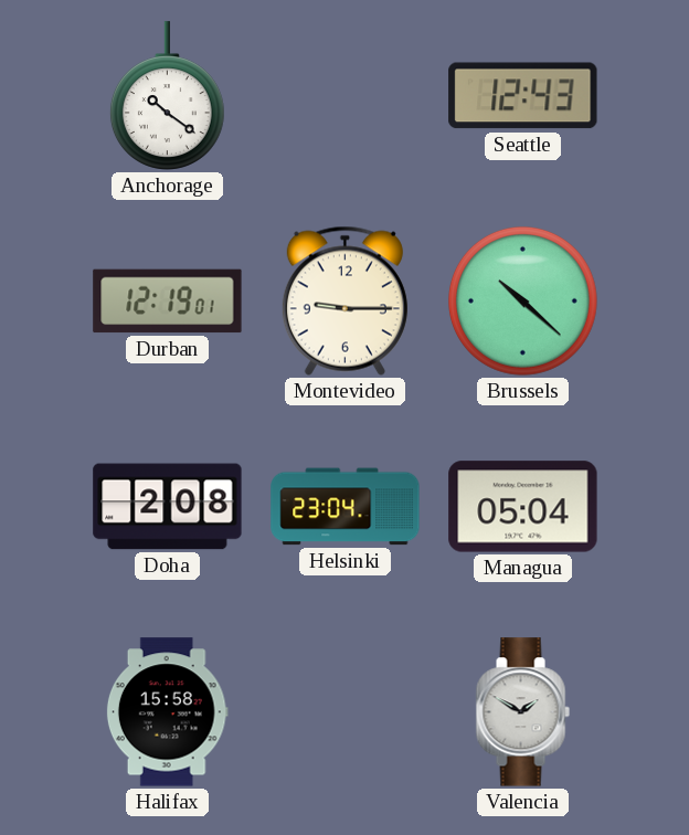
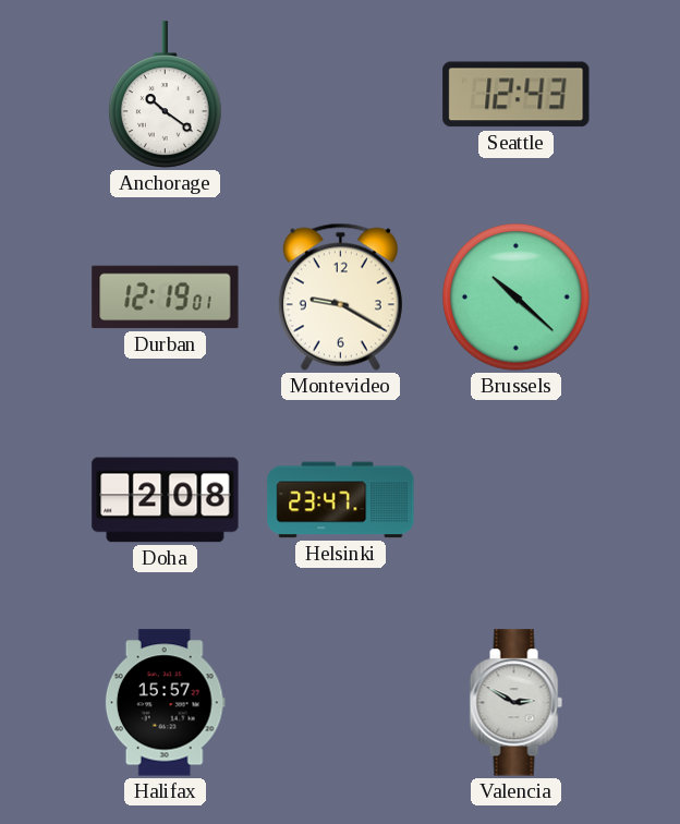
Montevideo: 9:15 -> 9:20
Helsinki: 23:04 -> 23:47
Managua: 05:04 -> none
Halifax: 15:58 -> 15:57
Valencia: 1:50 -> 2:50
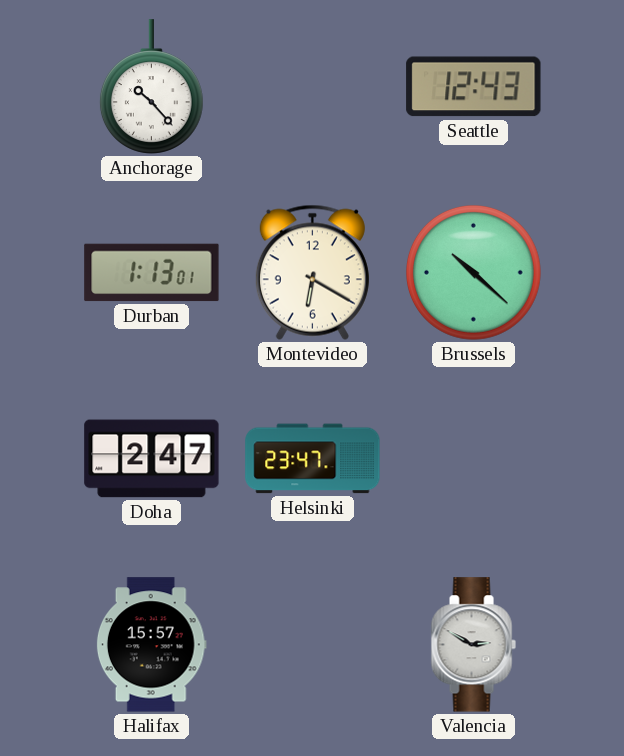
Anchorage: 10:21 -> 10:23
Durban: 12:19 -> 1:13
Montevideo: 9:20 -> 6:20
Doha: 2:08 -> 2:47
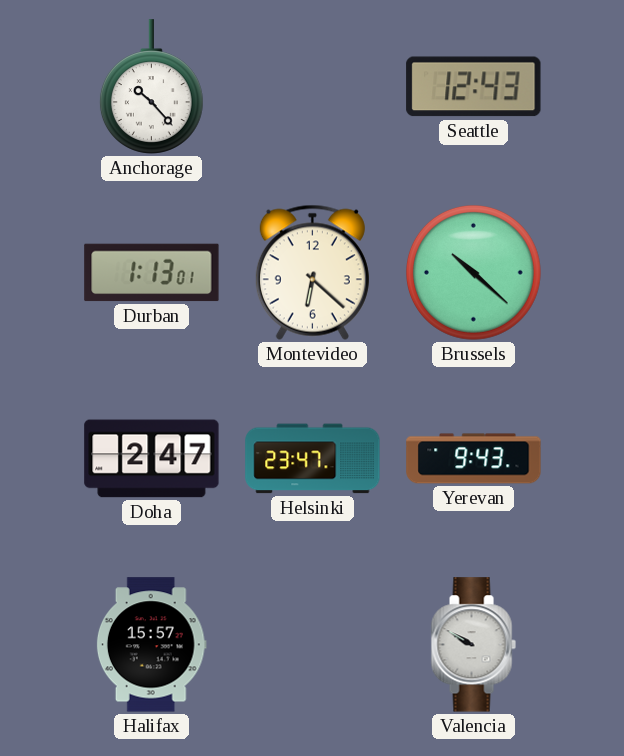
Montevideo: 6:20 -> 6:22
Yerevan: none -> 9:43
Valencia: 2:50 -> 9:50
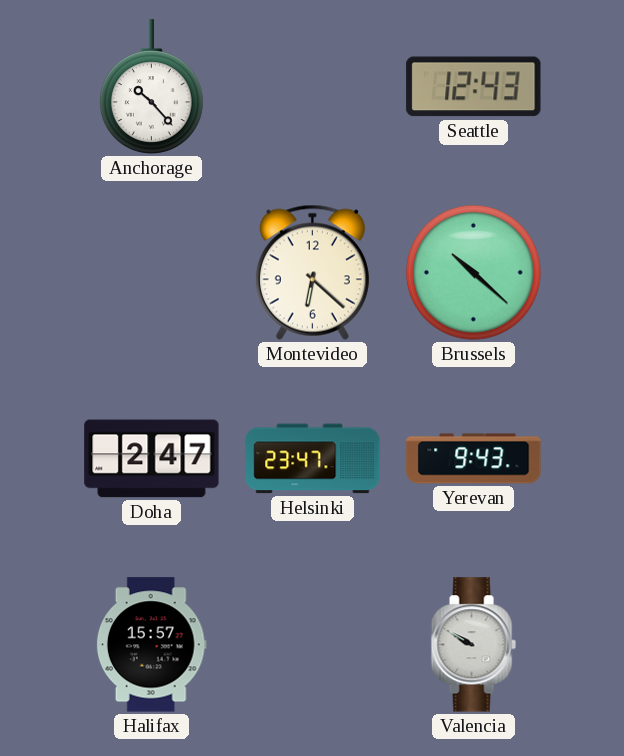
Durban: 1:13 -> none
